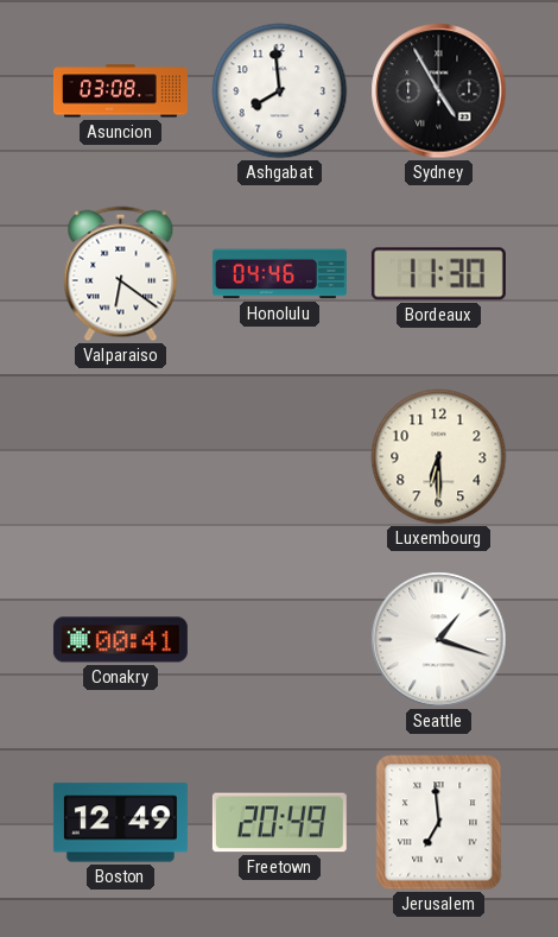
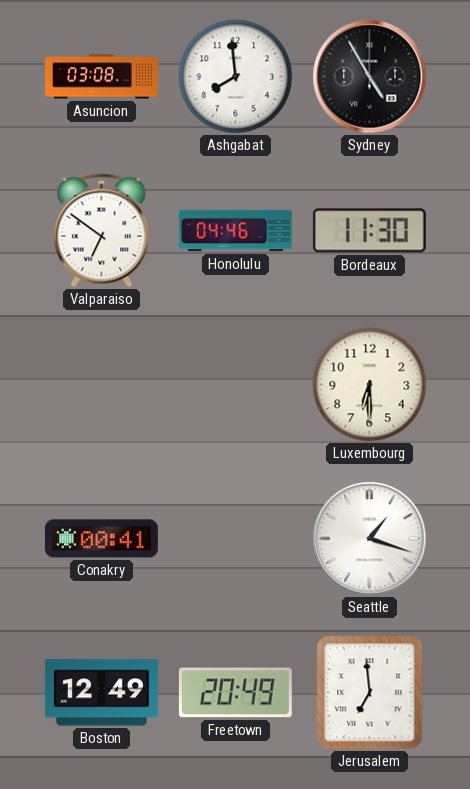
Valparaiso: 6:21 -> 6:51
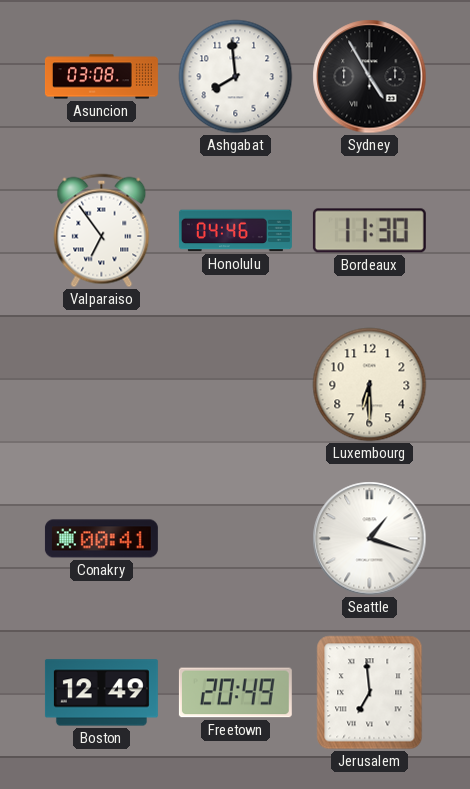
Valparaiso: 6:51 -> 6:54
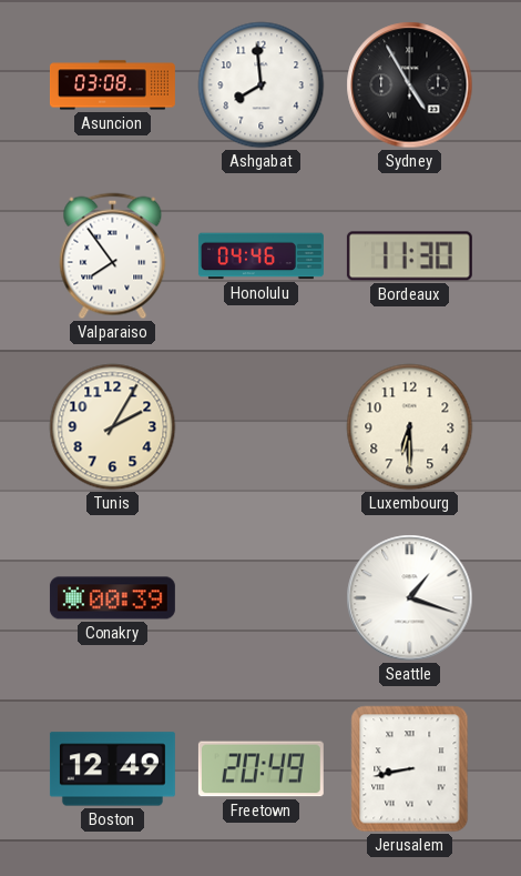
Valparaiso: 6:54 -> 7:54
Tunis: none -> 2:05
Conakry: 00:41 -> 00:39
Jerusalem: 6:59 -> 8:43
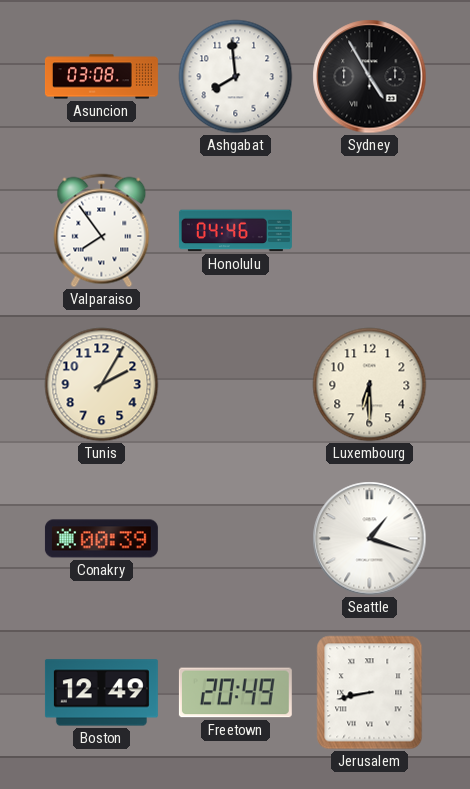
Bordeaux: 11:30 -> none
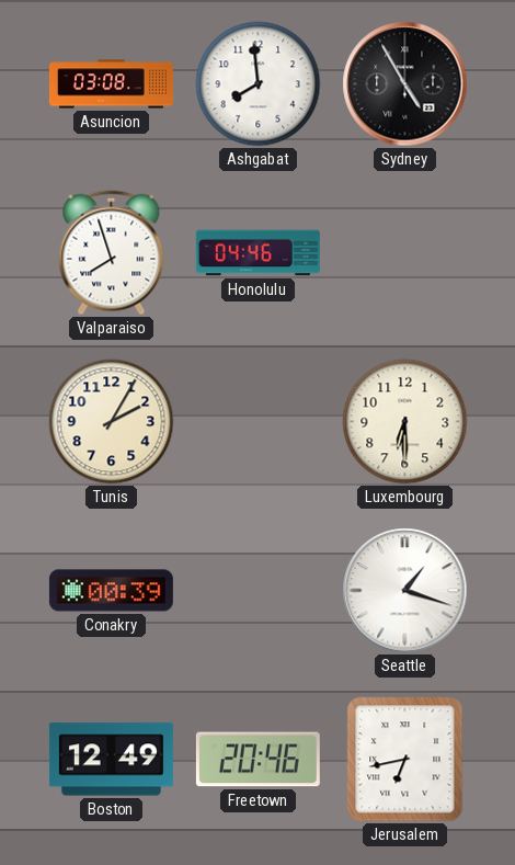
Valparaiso: 7:54 -> 7:57
Freetown: 20:49 -> 20:46
Jerusalem: 8:43 -> 6:43
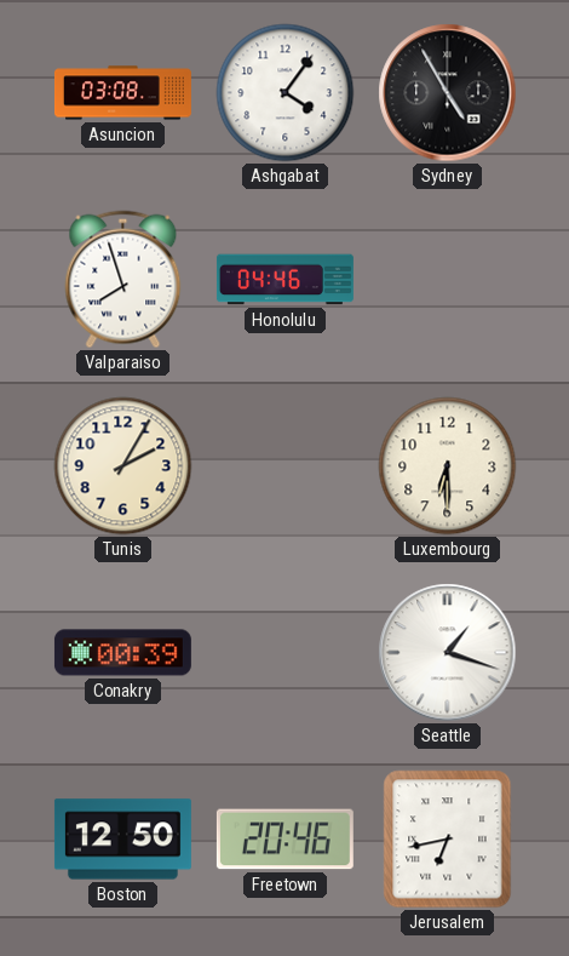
Ashgabat: 7:59 -> 4:06
Boston: 12:49 -> 12:50
